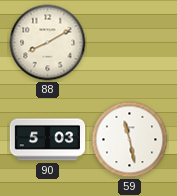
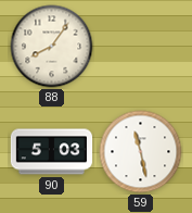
88: 8:10 -> 8:06
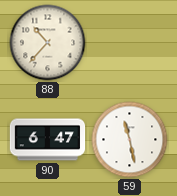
88: 8:06 -> 10:37
90: 5:03 -> 6:47
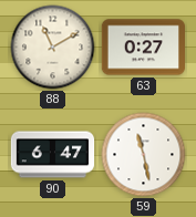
88: 10:37 -> 11:10
63: none -> 0:27
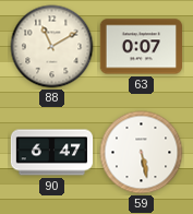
63: 0:27 -> 0:07
59: 11:28 -> 5:28
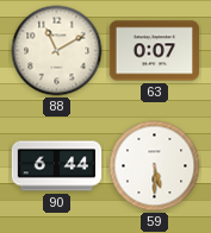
90: 6:47 -> 6:44
59: 5:28 -> 5:30
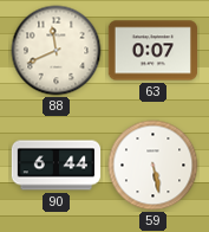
88: 11:10 -> 11:41
59: 5:30 -> 5:28
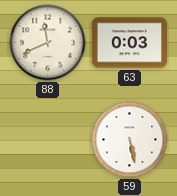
63: 0:07 -> 0:03
90: 6:44 -> none
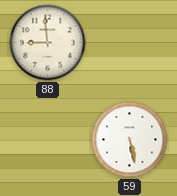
88: 11:41 -> 8:59
63: 0:03 -> none
